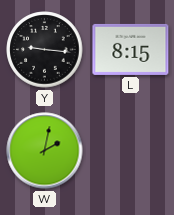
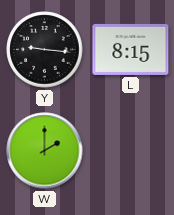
W: 2:02 -> 2:00
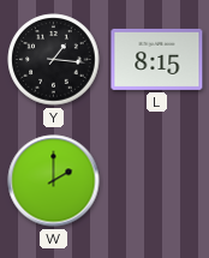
Y: 9:16 -> 1:16
